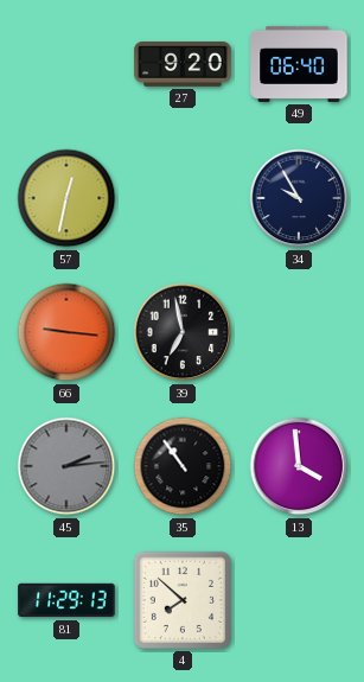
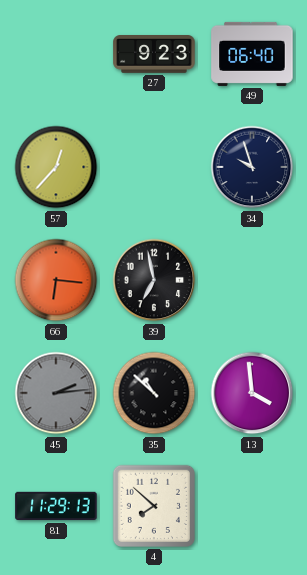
27: 9:20 -> 9:23
57: 12:32 -> 12:37
34: 9:55 -> 9:57
66: 9:16 -> 6:16
35: 10:54 -> 10:52
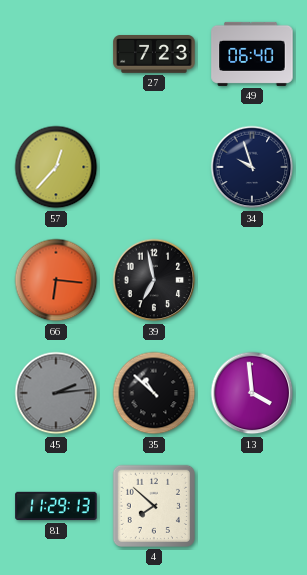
27: 9:23 -> 7:23
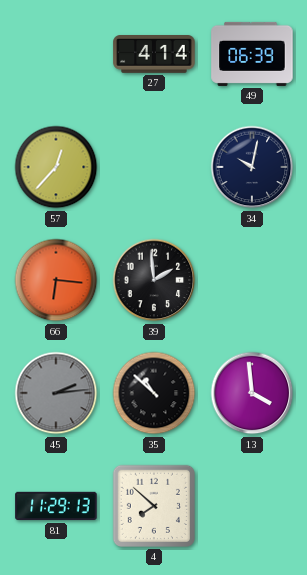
27: 7:23 -> 4:14
49: 06:40 -> 06:39
34: 9:57 -> 10:02
39: 6:58 -> 1:59
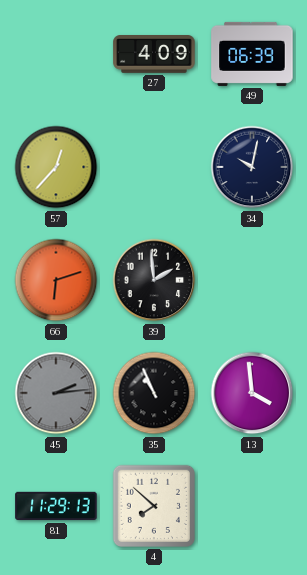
27: 4:14 -> 4:09
66: 6:16 -> 6:12
35: 10:52 -> 10:56
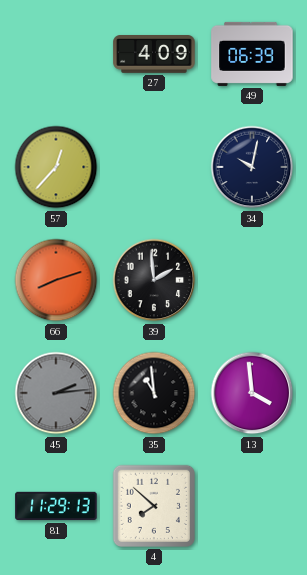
66: 6:12 -> 8:12
35: 10:56 -> 10:59
